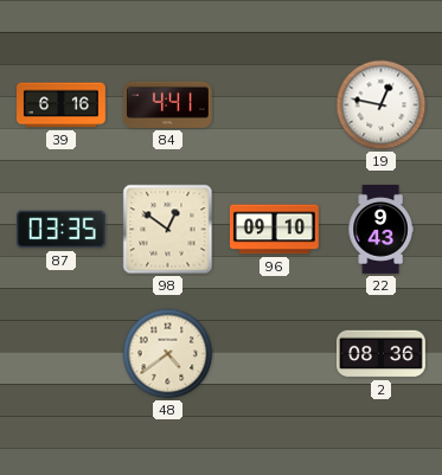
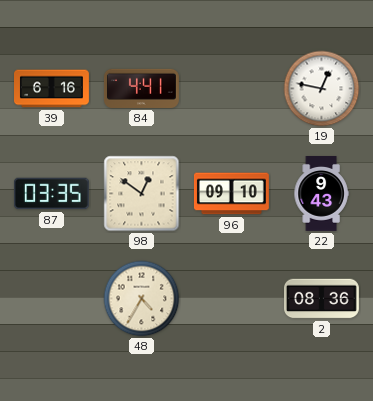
48: 4:39 -> 4:35
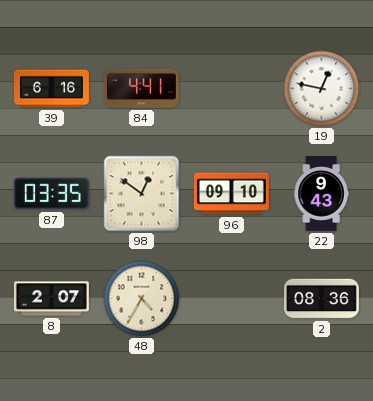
8: none -> 2:07
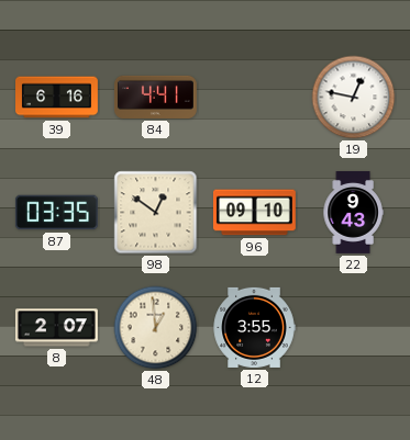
48: 4:35 -> 12:59
12: none -> 3:55
2: 08:36 -> none
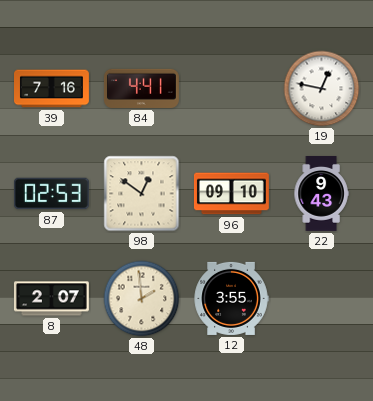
39: 6:16 -> 7:16
87: 03:35 -> 02:53
48: 12:59 -> 1:59
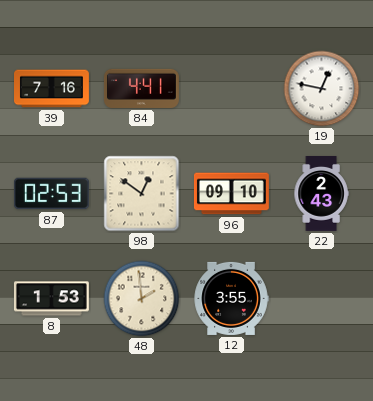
22: 9:43 -> 2:43
8: 2:07 -> 1:53
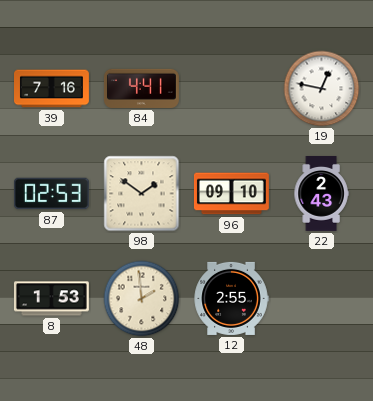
98: 12:51 -> 1:51
12: 3:55 -> 2:55
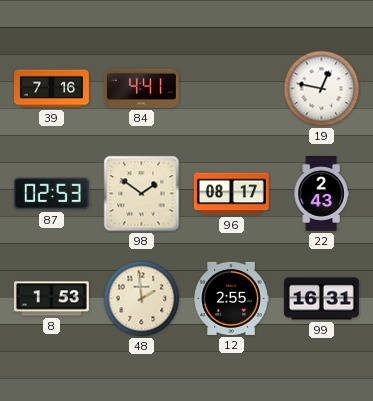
96: 09:10 -> 08:17
99: none -> 16:31
